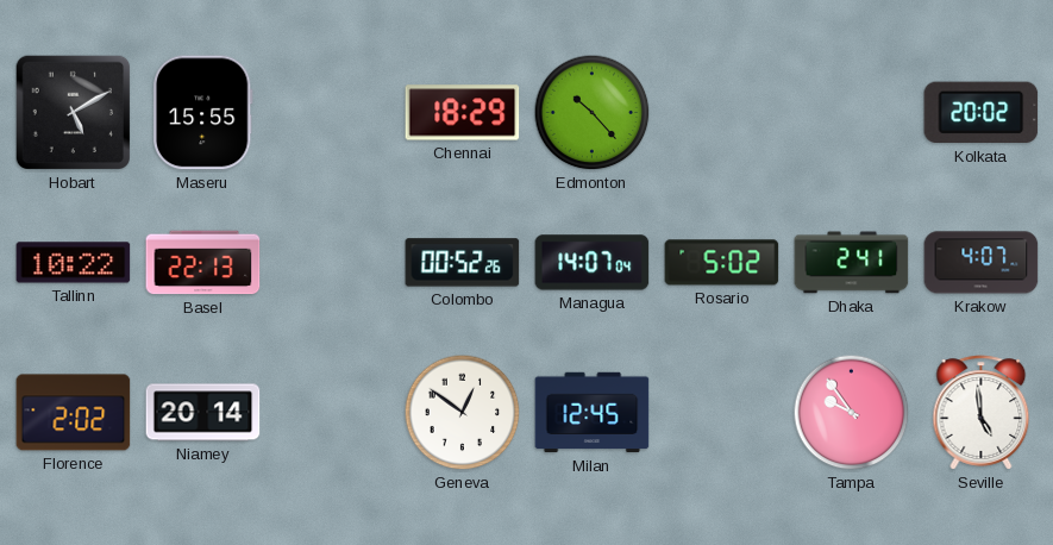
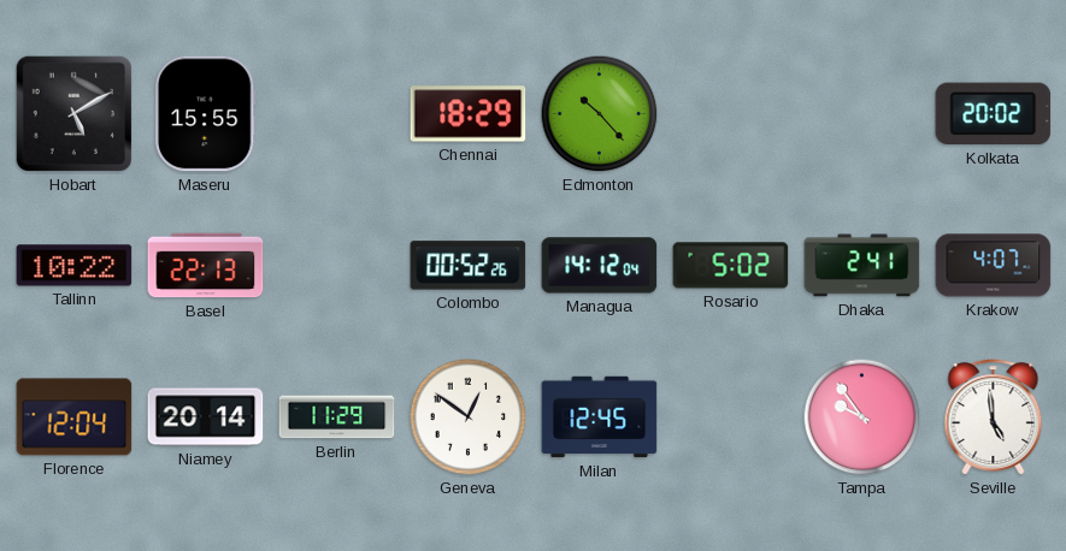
Managua: 14:07 -> 14:12
Florence: 2:02 -> 12:04
Berlin: none -> 11:29
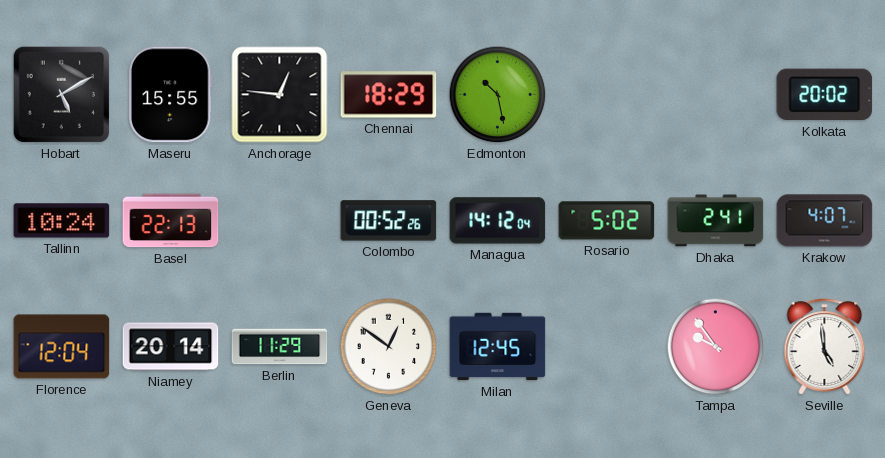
Anchorage: none -> 12:46
Edmonton: 10:23 -> 10:28
Tallinn: 10:22 -> 10:24
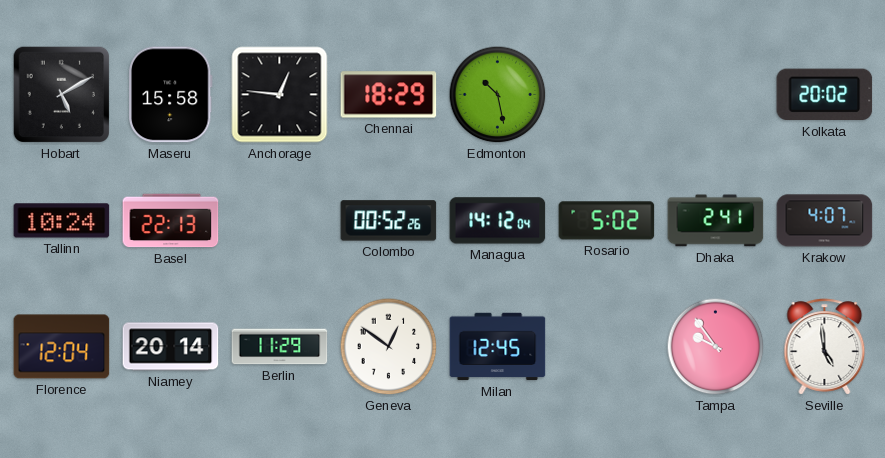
Maseru: 15:55 -> 15:58
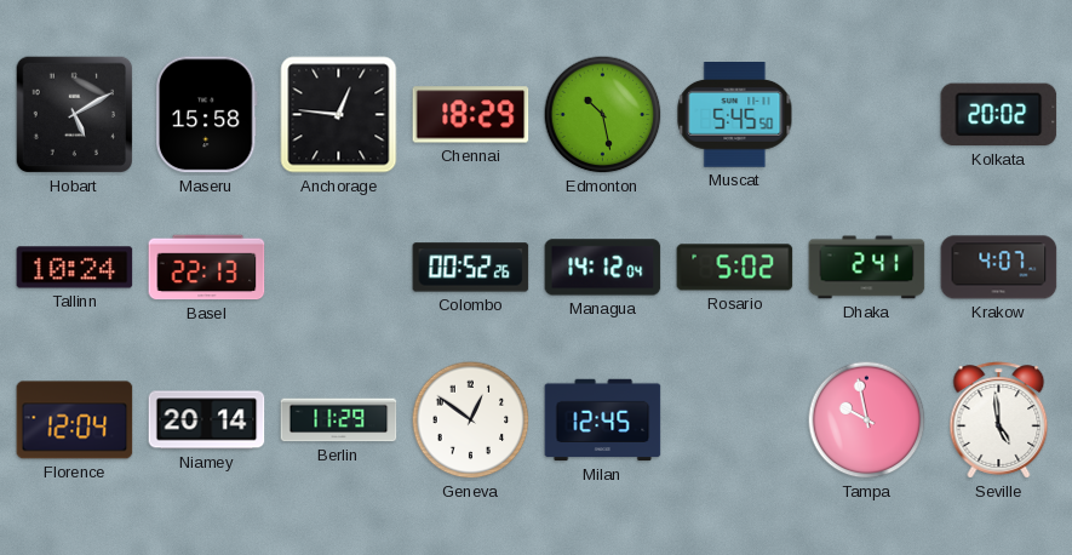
Muscat: none -> 5:45
Tampa: 9:54 -> 9:58
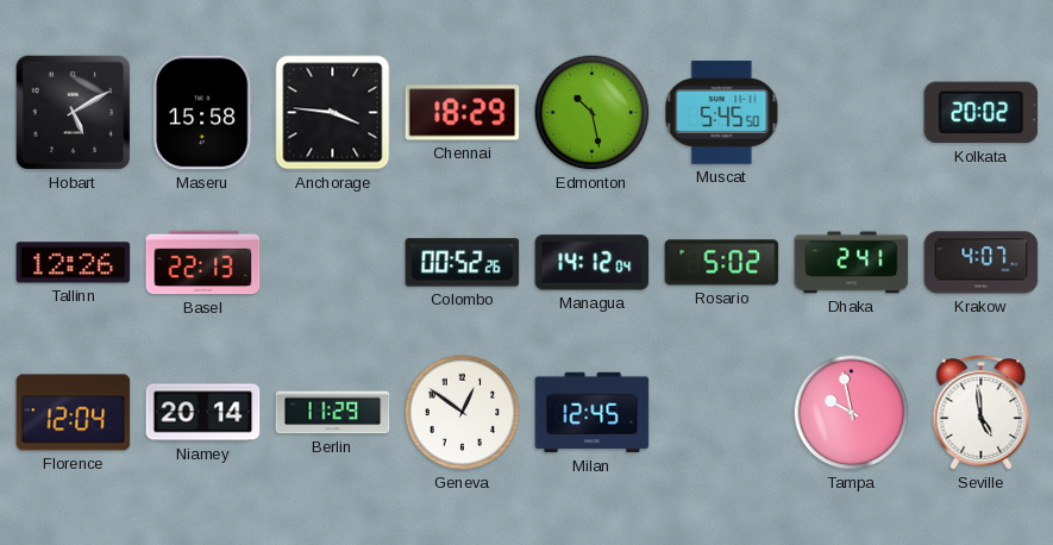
Anchorage: 12:46 -> 3:46
Tallinn: 10:24 -> 12:26
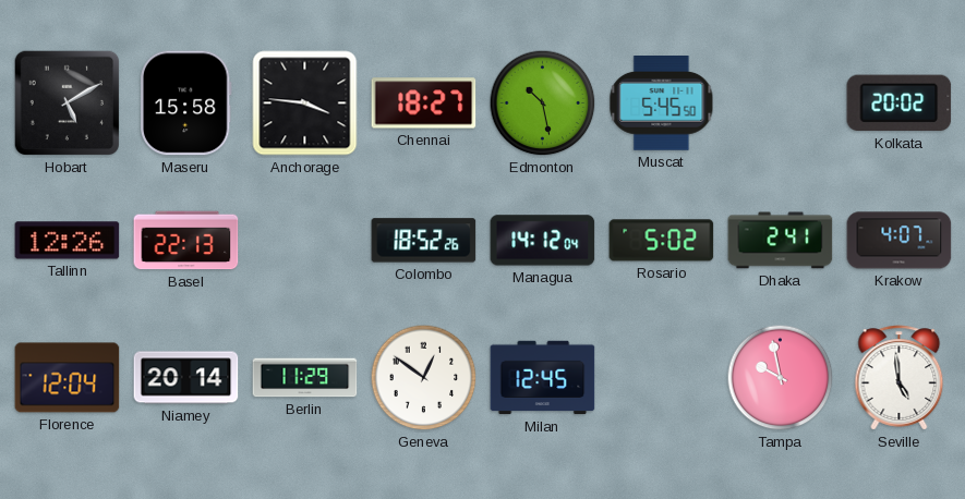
Chennai: 18:29 -> 18:27
Colombo: 00:52 -> 18:52
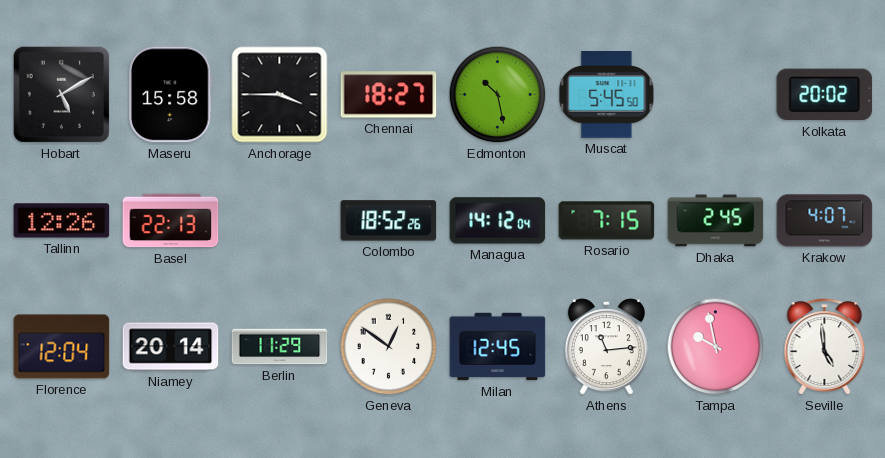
Anchorage: 3:46 -> 3:45
Rosario: 5:02 -> 7:15
Dhaka: 2:41 -> 2:45
Athens: none -> 11:14
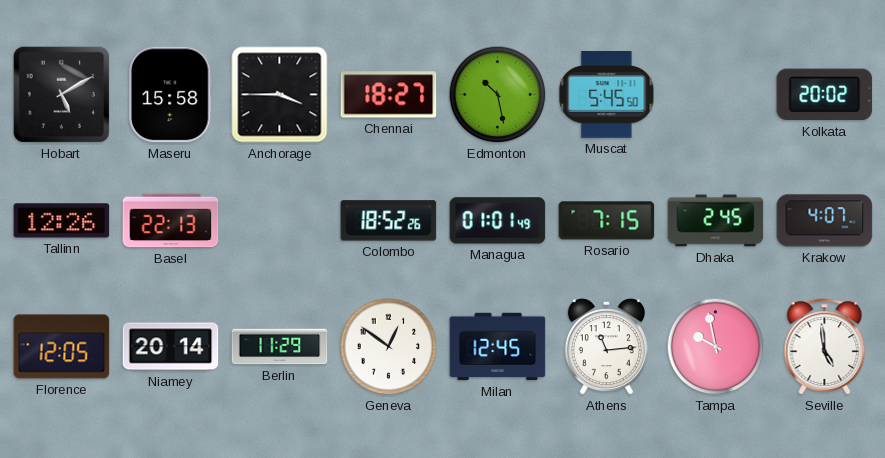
Managua: 14:12 -> 01:01
Florence: 12:04 -> 12:05
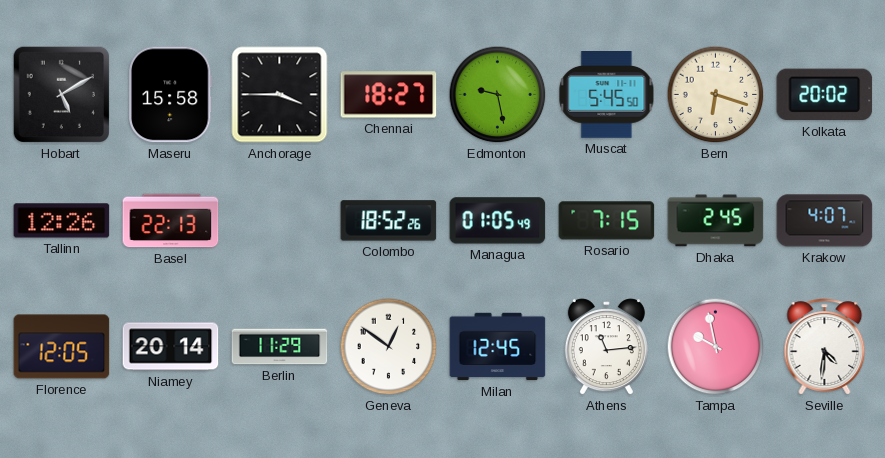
Edmonton: 10:28 -> 9:28
Bern: none -> 6:18
Managua: 01:01 -> 01:05
Seville: 4:59 -> 4:31
